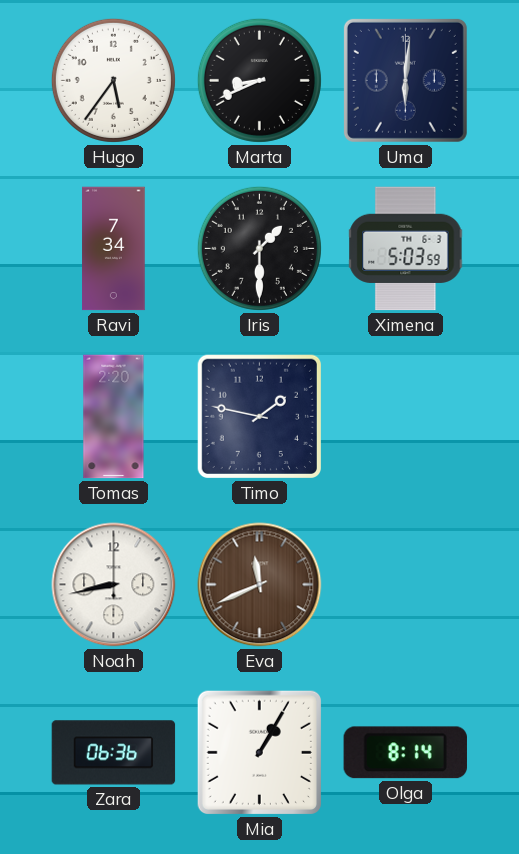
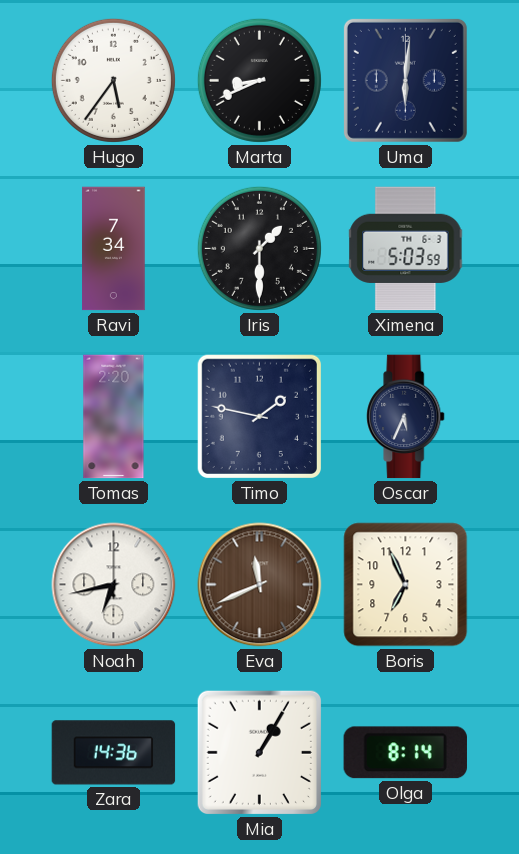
Oscar: none -> 5:34
Noah: 8:43 -> 6:43
Boris: none -> 6:56
Zara: 06:36 -> 14:36
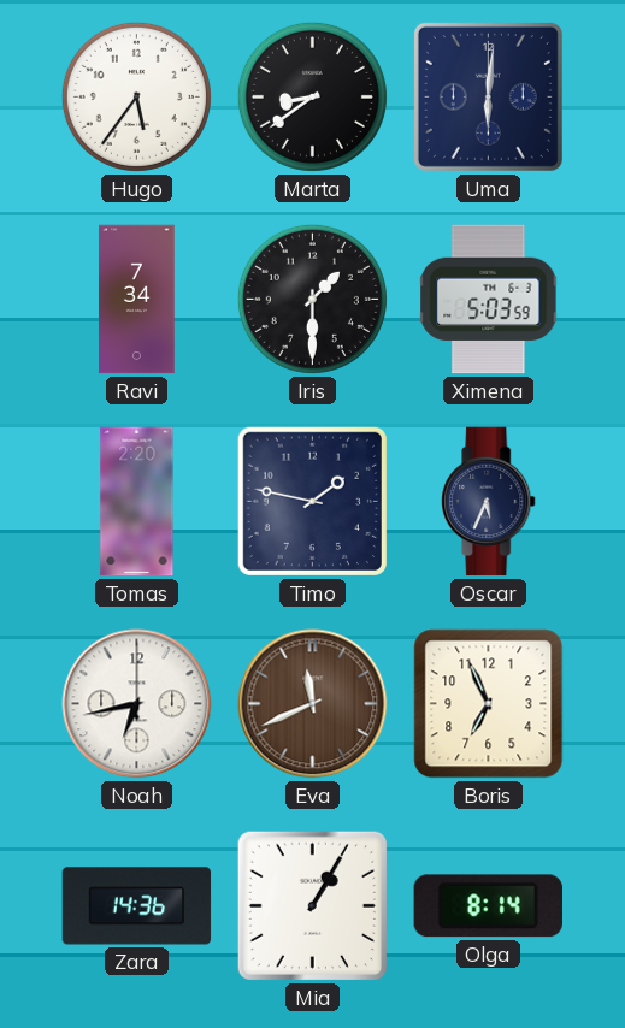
Marta: 8:41 -> 8:39
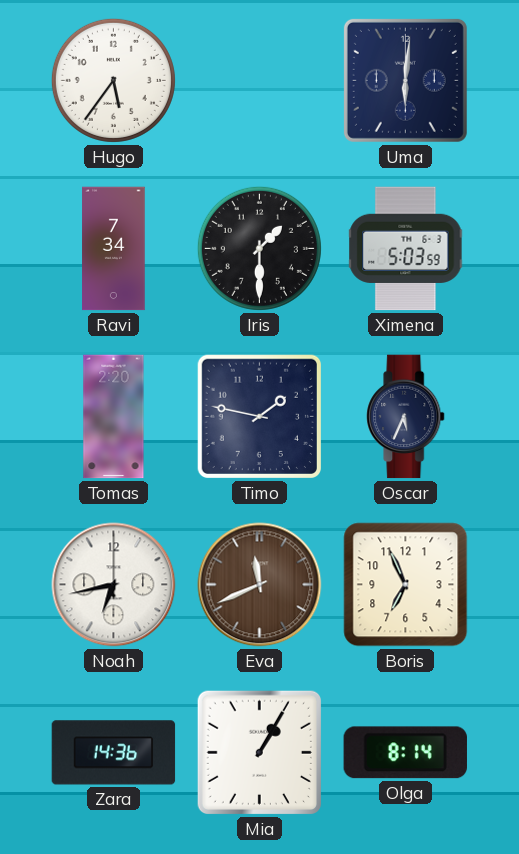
Marta: 8:39 -> none
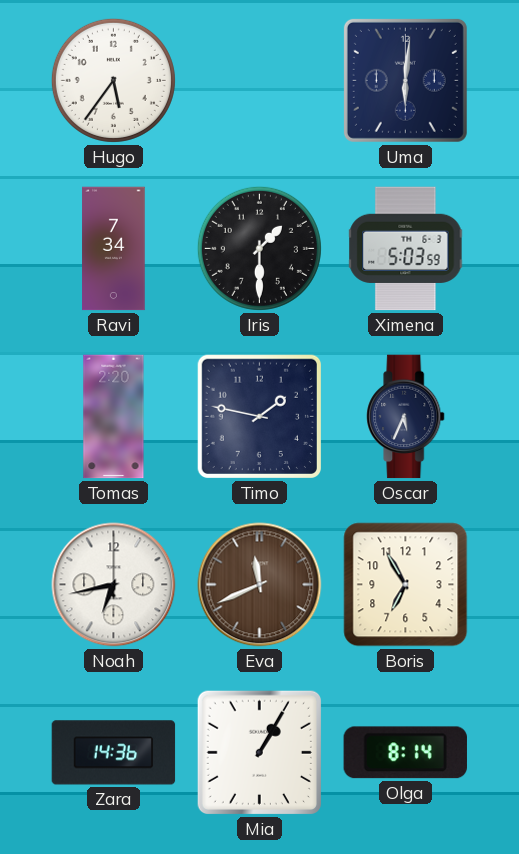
Boris: 6:56 -> 6:55
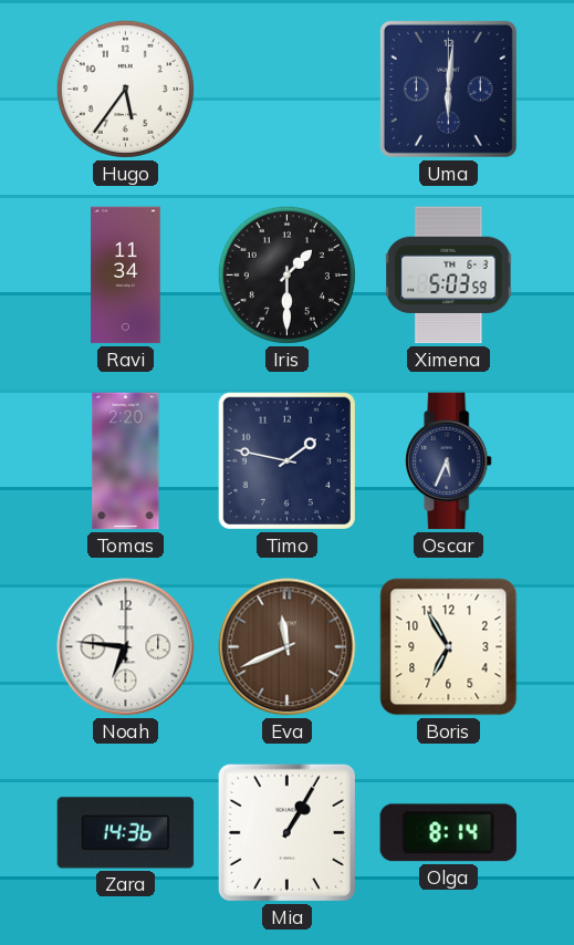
Ravi: 7:34 -> 11:34
Noah: 6:43 -> 6:46
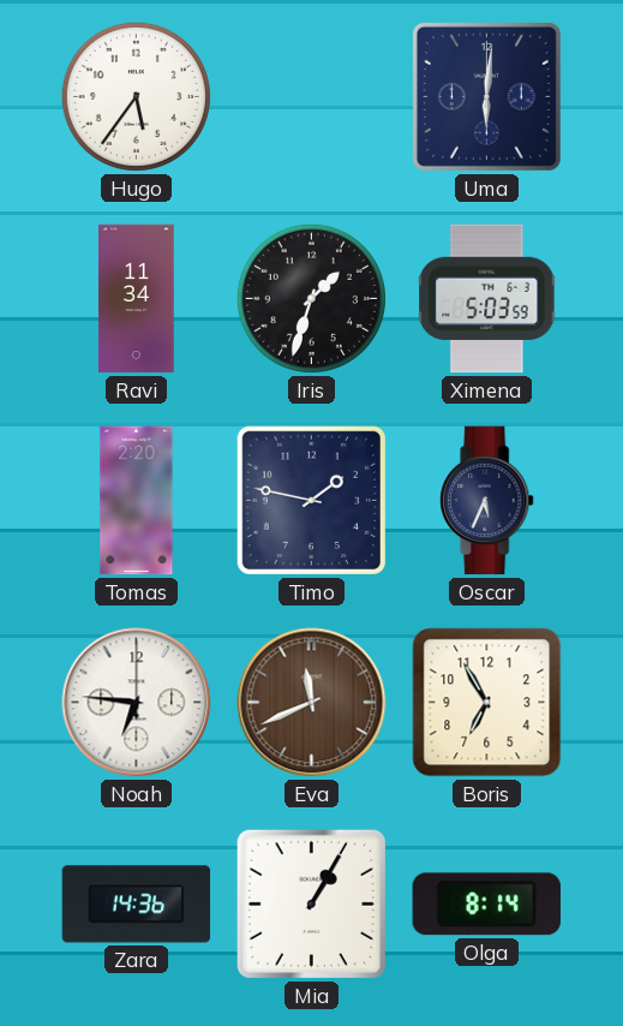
Iris: 1:30 -> 1:33
